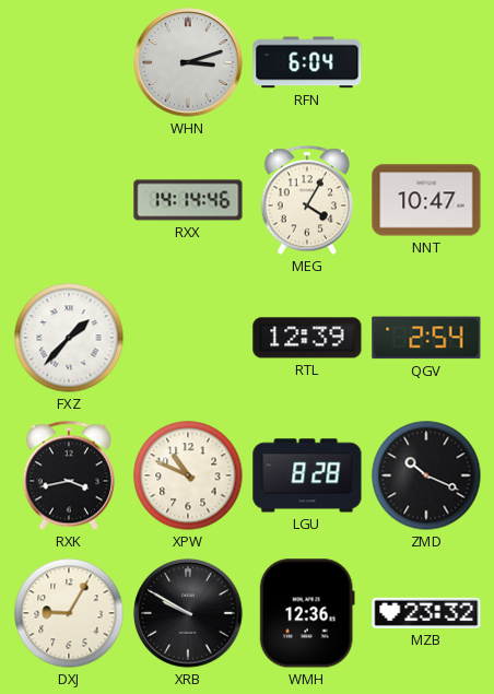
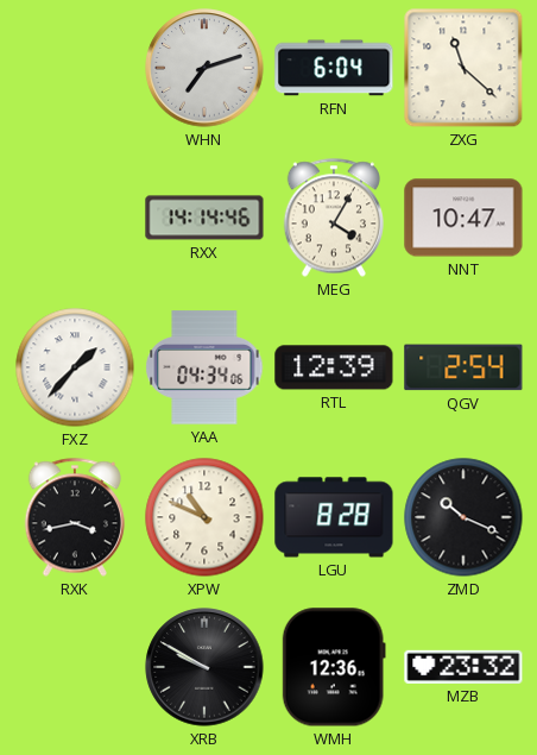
WHN: 3:12 -> 7:12
ZXG: none -> 11:22
YAA: none -> 04:34
DXJ: 9:05 -> none
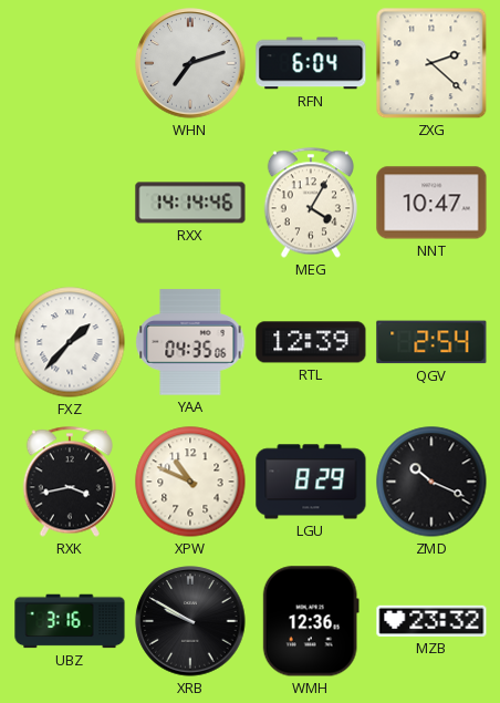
ZXG: 11:22 -> 2:22
YAA: 04:34 -> 04:35
LGU: 8:28 -> 8:29
UBZ: none -> 3:16
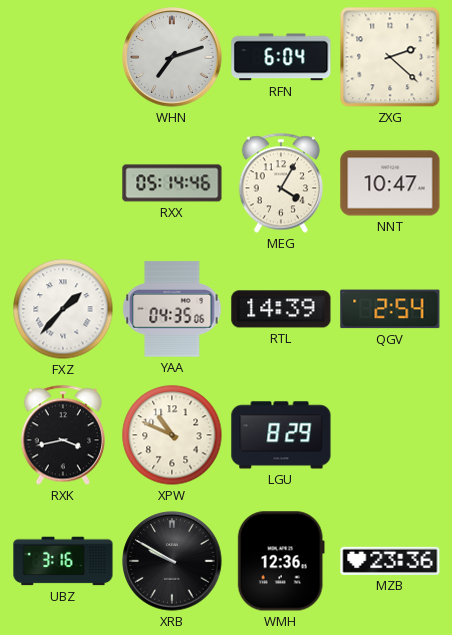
RXX: 14:14 -> 05:14
RTL: 12:39 -> 14:39
ZMD: 10:19 -> none
MZB: 23:32 -> 23:36
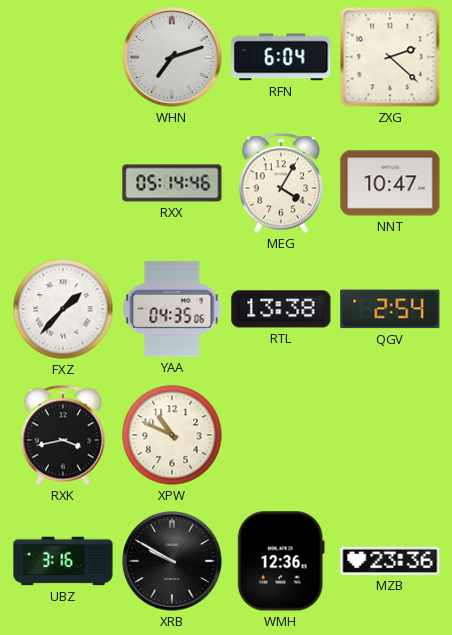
RTL: 14:39 -> 13:38
LGU: 8:29 -> none
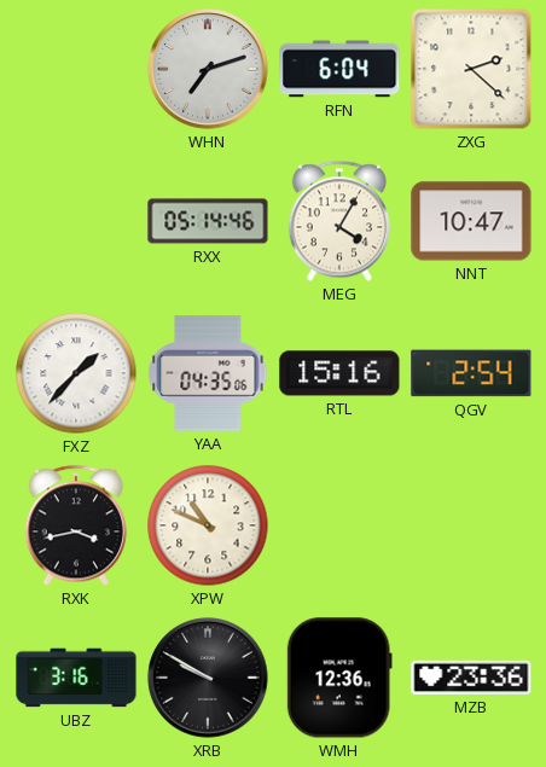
RTL: 13:38 -> 15:16
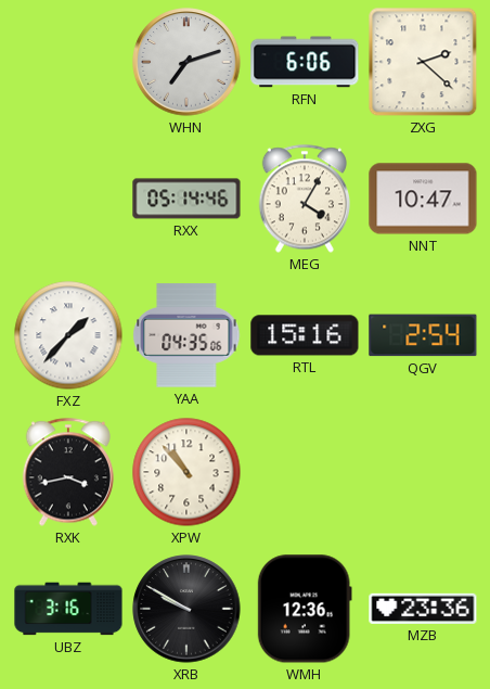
RFN: 6:04 -> 6:06
XPW: 10:49 -> 10:53
